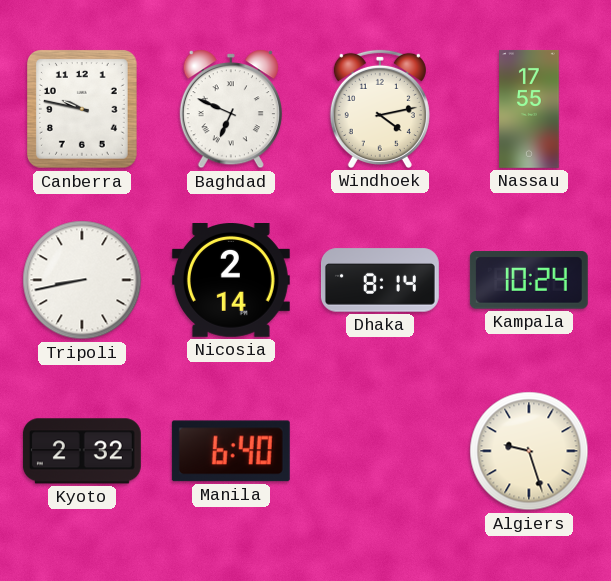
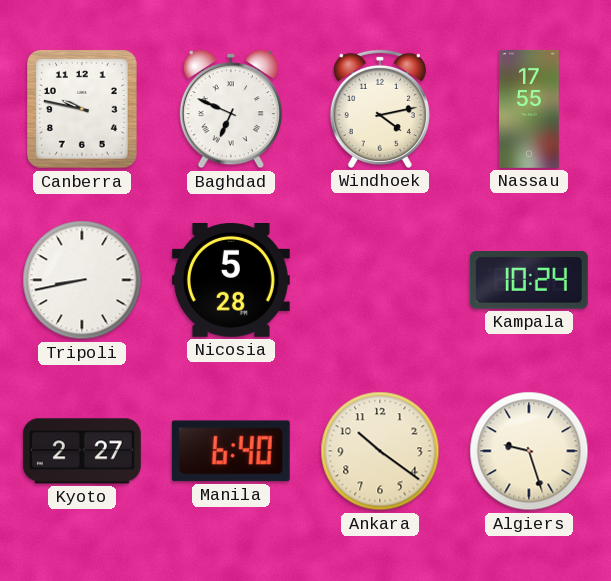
Nicosia: 2:14 -> 5:28
Dhaka: 8:14 -> none
Kyoto: 2:32 -> 2:27
Ankara: none -> 10:21
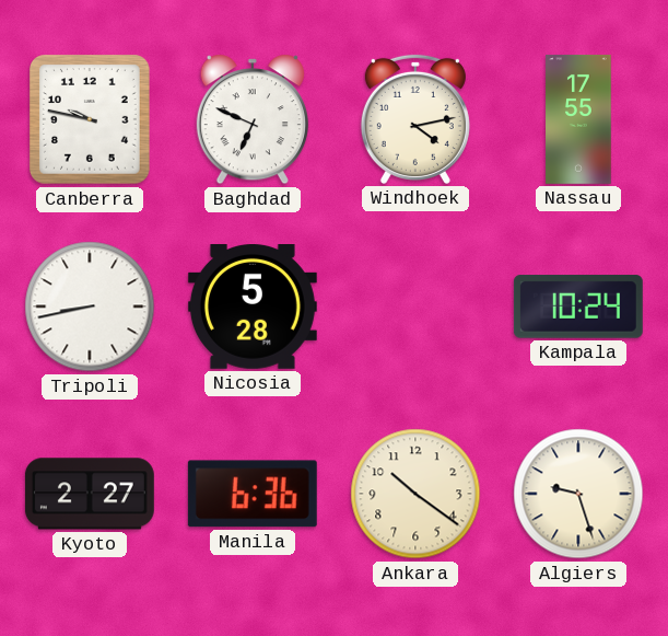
Manila: 6:40 -> 6:36
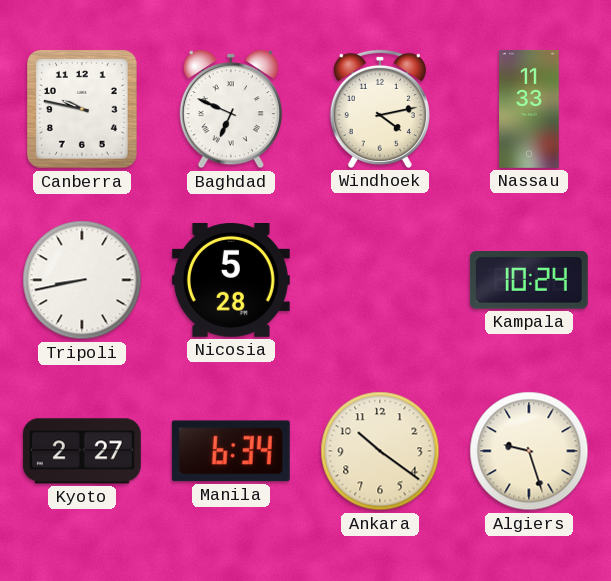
Nassau: 17:55 -> 11:33
Manila: 6:36 -> 6:34
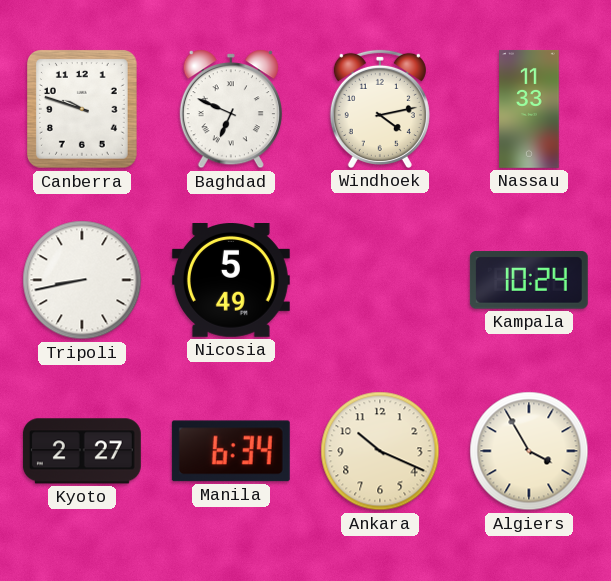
Canberra: 9:47 -> 9:48
Nicosia: 5:28 -> 5:49
Ankara: 10:21 -> 10:19
Algiers: 9:27 -> 3:55
